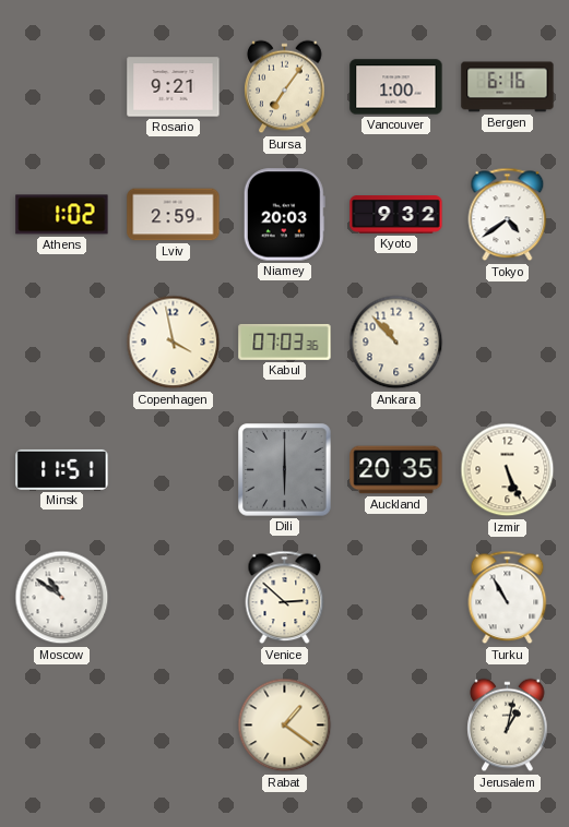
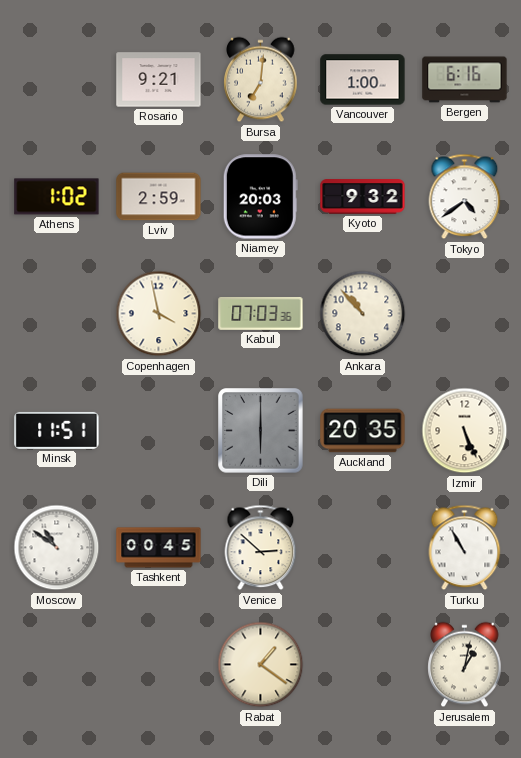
Bursa: 7:06 -> 7:01
Tashkent: none -> 00:45
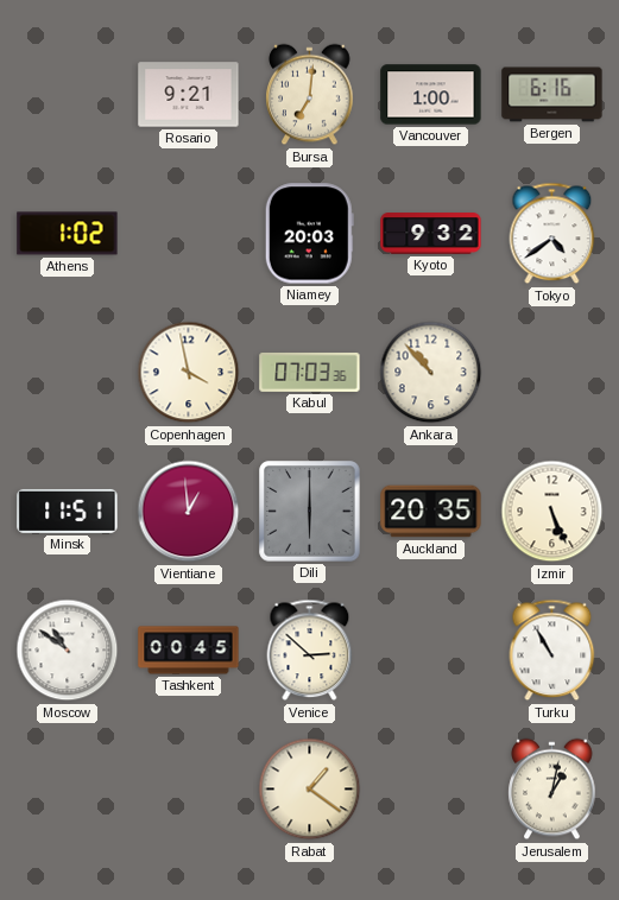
Lviv: 2:59 -> none
Vientiane: none -> 12:59
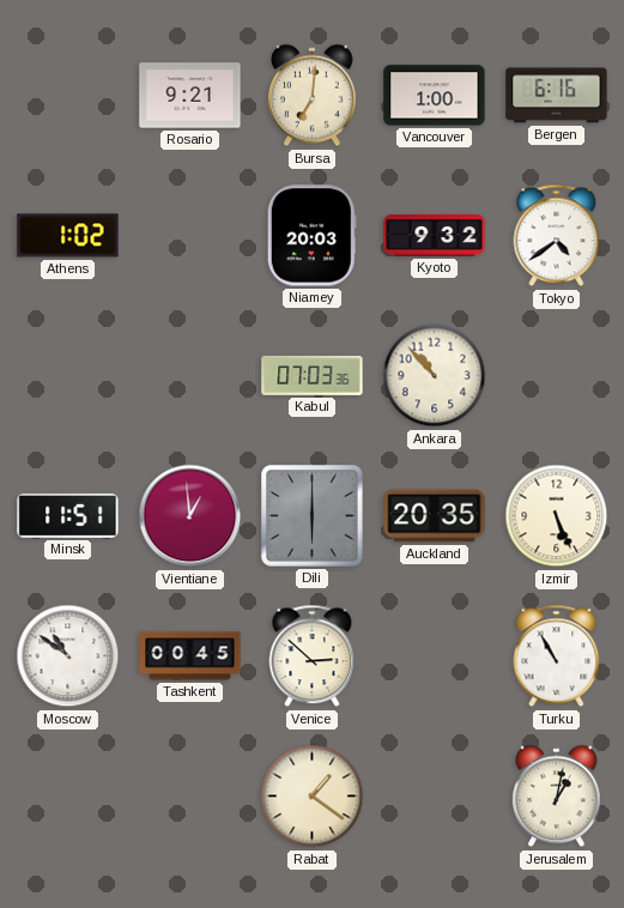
Copenhagen: 3:58 -> none
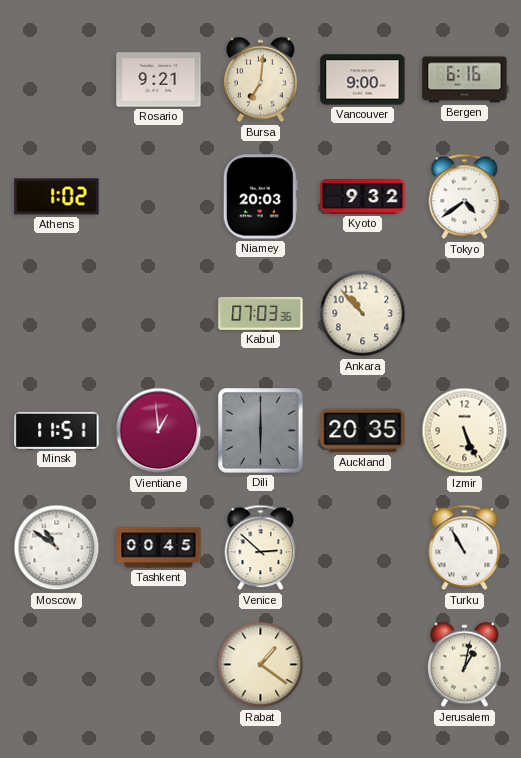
Vancouver: 1:00 -> 9:00
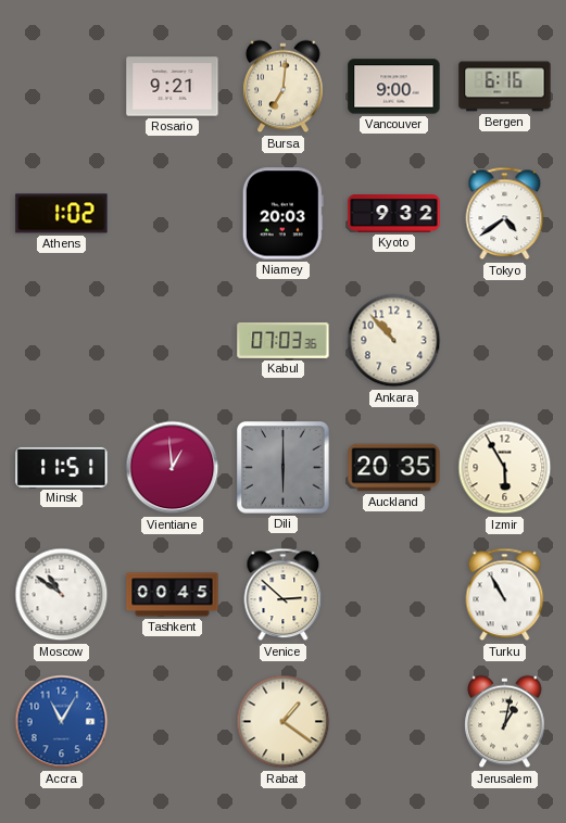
Izmir: 5:26 -> 5:55
Accra: none -> 11:05
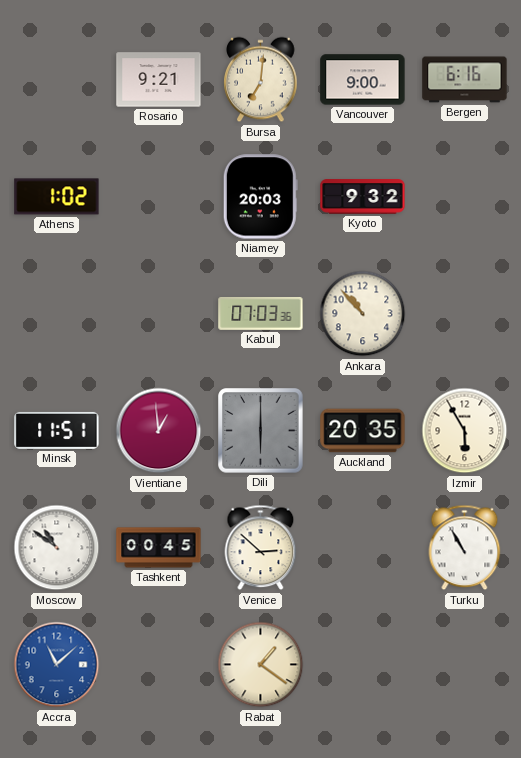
Tokyo: 4:39 -> none
Accra: 11:05 -> 11:08
Jerusalem: 1:02 -> none
